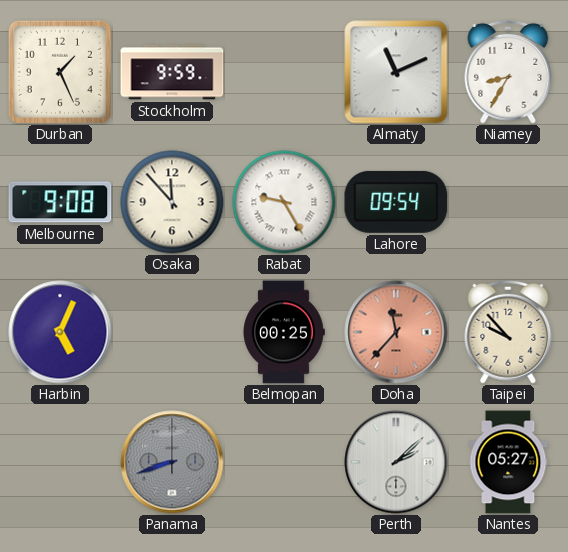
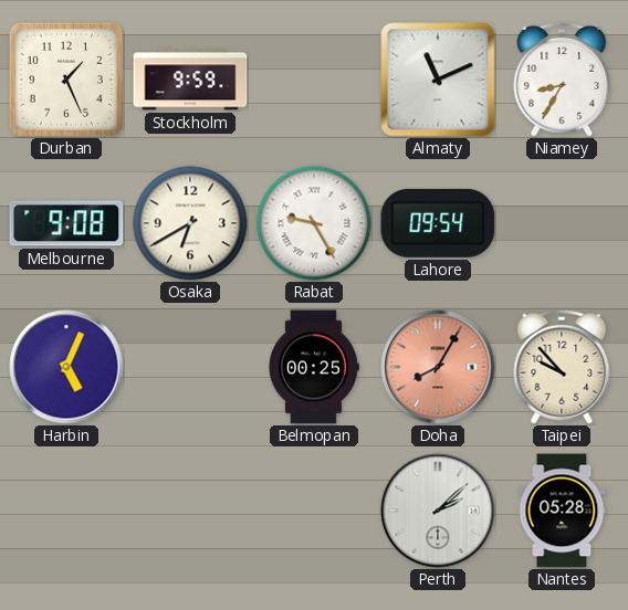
Osaka: 11:53 -> 6:40
Doha: 11:37 -> 8:05
Panama: 8:42 -> none
Nantes: 05:27 -> 05:28
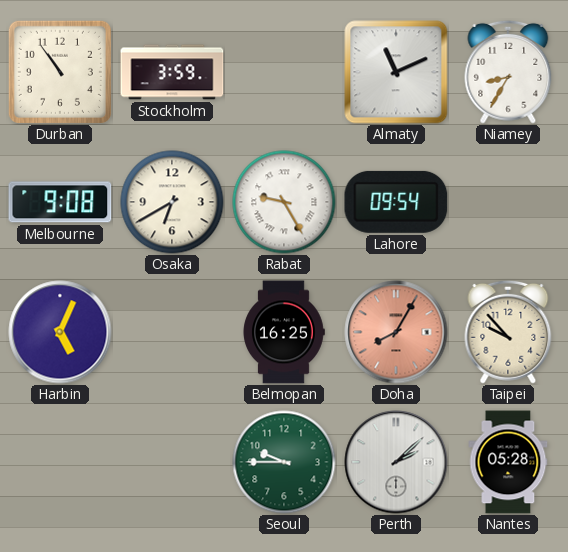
Durban: 1:26 -> 10:54
Stockholm: 9:59 -> 3:59
Belmopan: 00:25 -> 16:25
Seoul: none -> 9:45
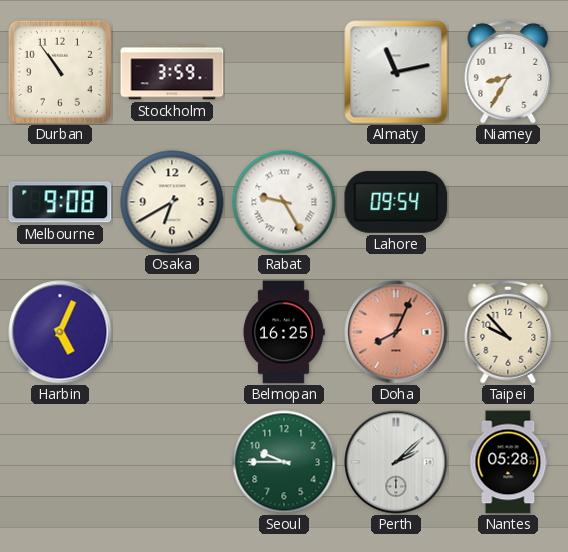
Almaty: 11:11 -> 11:13
Doha: 8:05 -> 8:04
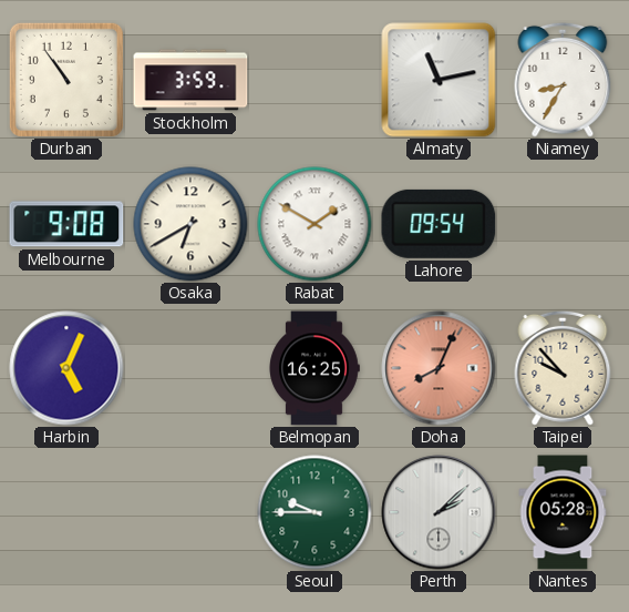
Rabat: 9:25 -> 1:50
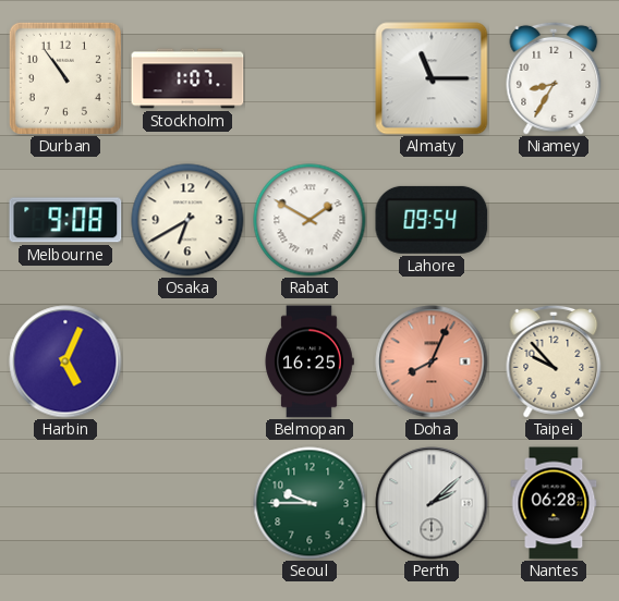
Stockholm: 3:59 -> 1:07
Almaty: 11:13 -> 11:15
Nantes: 05:28 -> 06:28
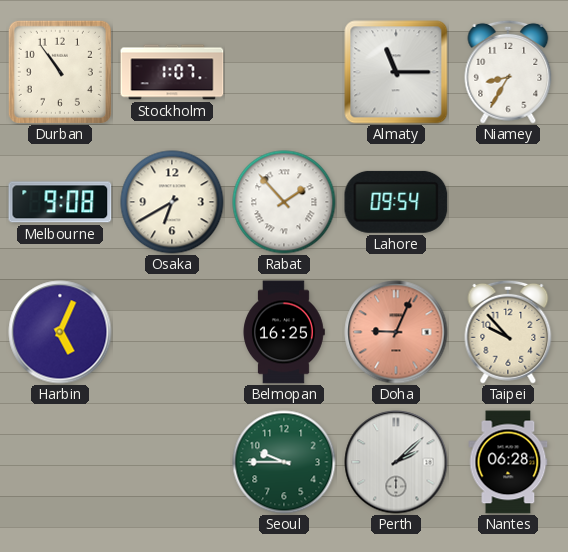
Rabat: 1:50 -> 1:53
Doha: 8:04 -> 9:04
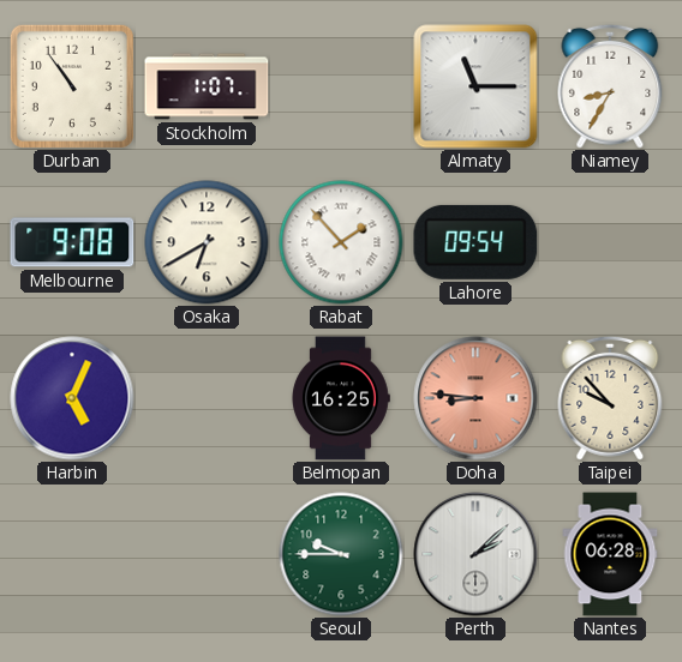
Doha: 9:04 -> 8:46
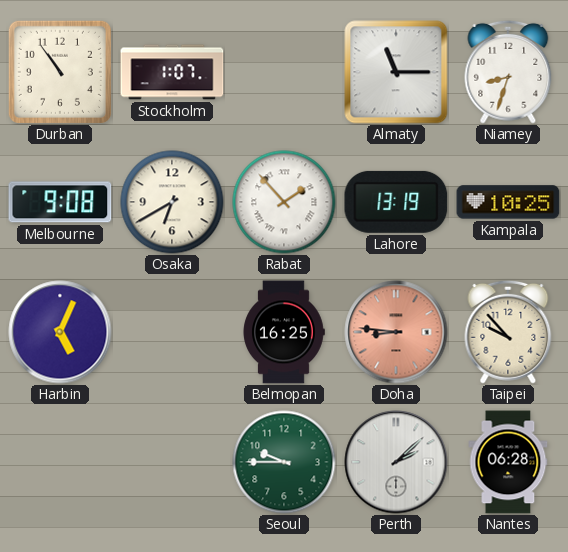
Niamey: 8:35 -> 8:33
Lahore: 09:54 -> 13:19
Kampala: none -> 10:25
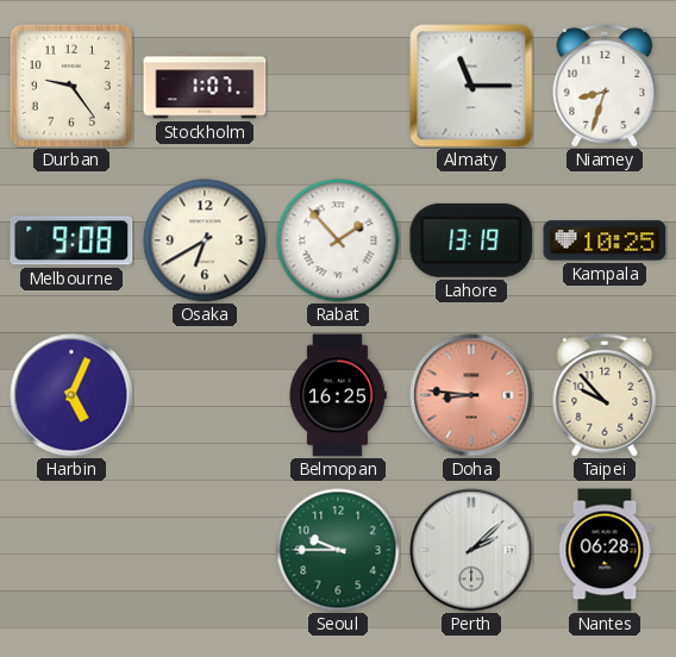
Durban: 10:54 -> 9:24
